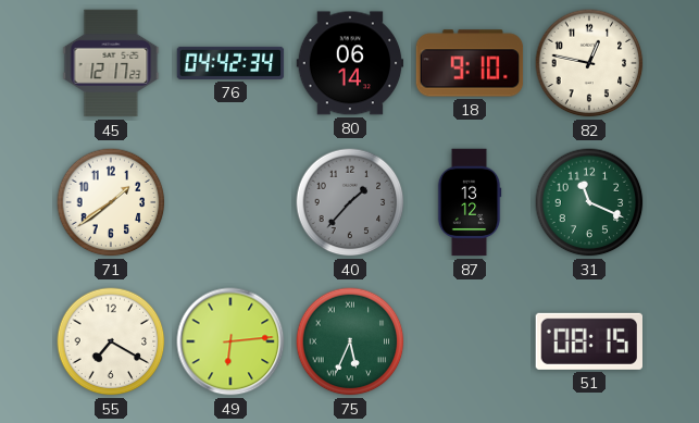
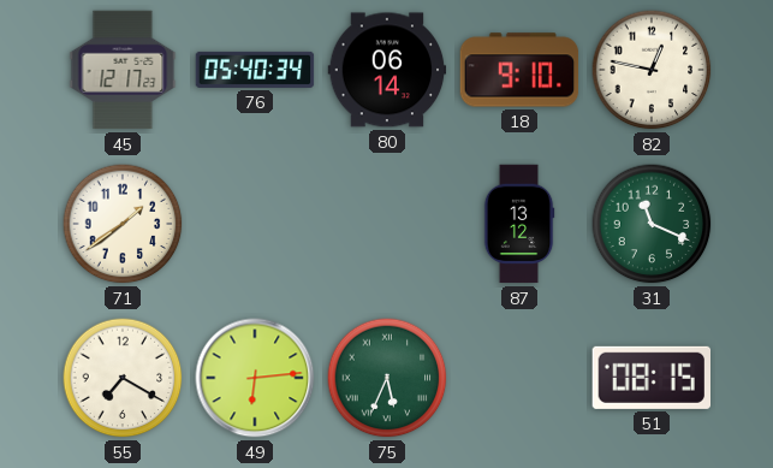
76: 04:42 -> 05:40
40: 1:37 -> none
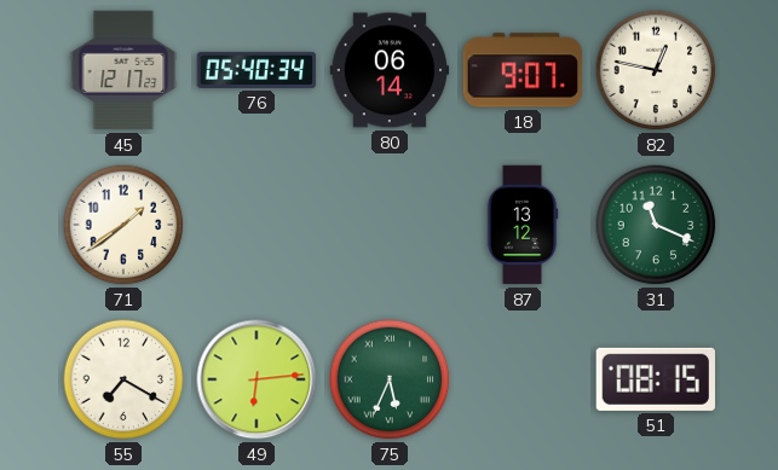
18: 9:10 -> 9:07
